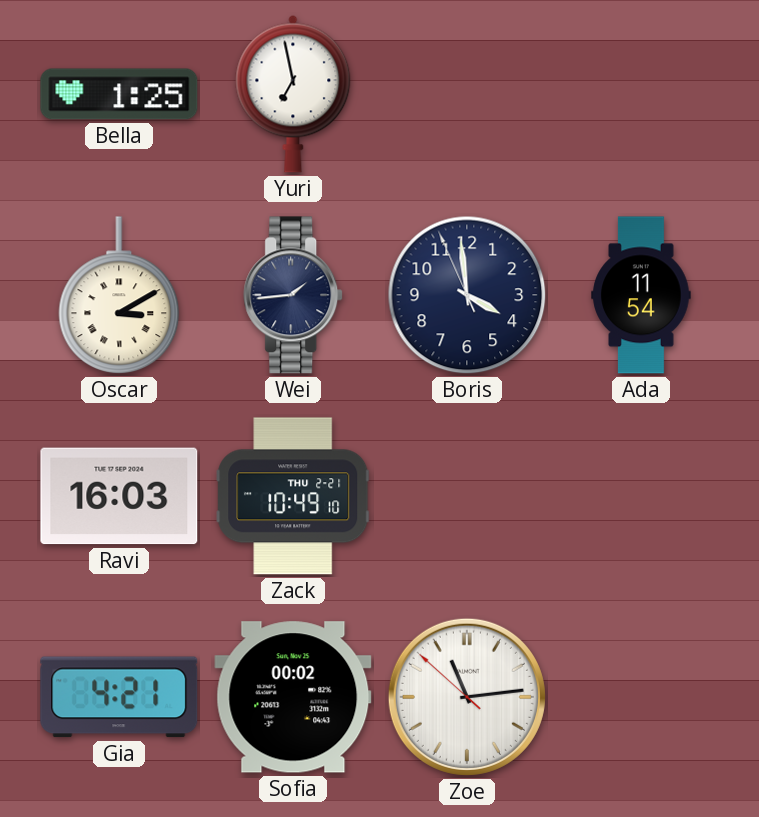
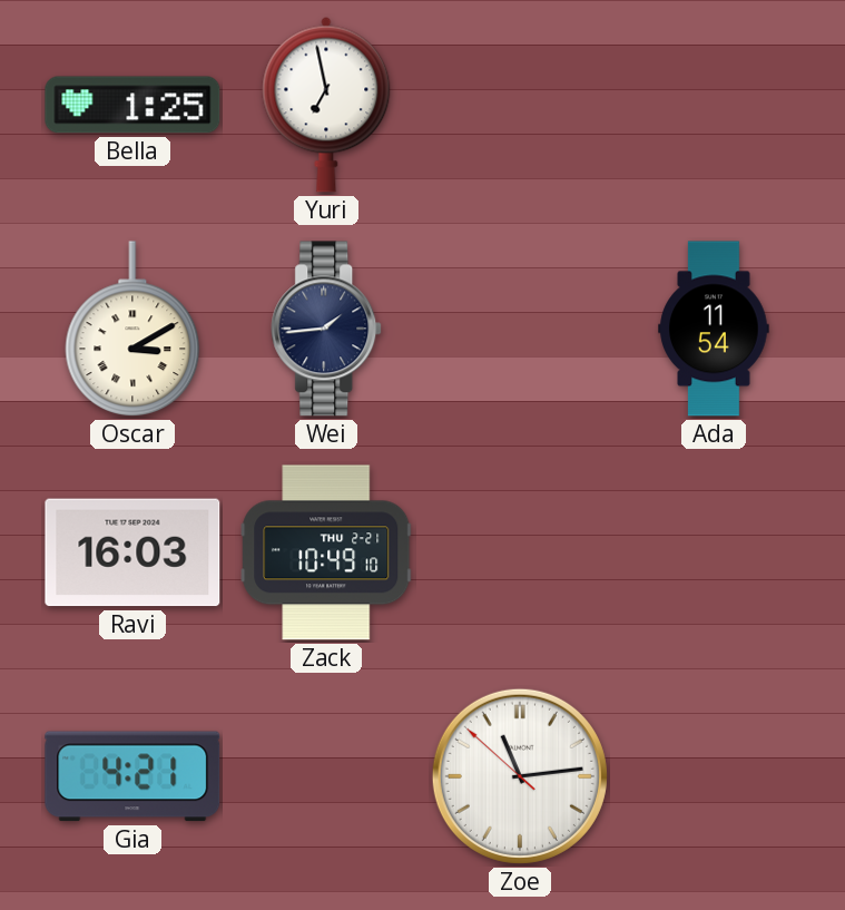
Boris: 3:58 -> none
Sofia: 00:02 -> none
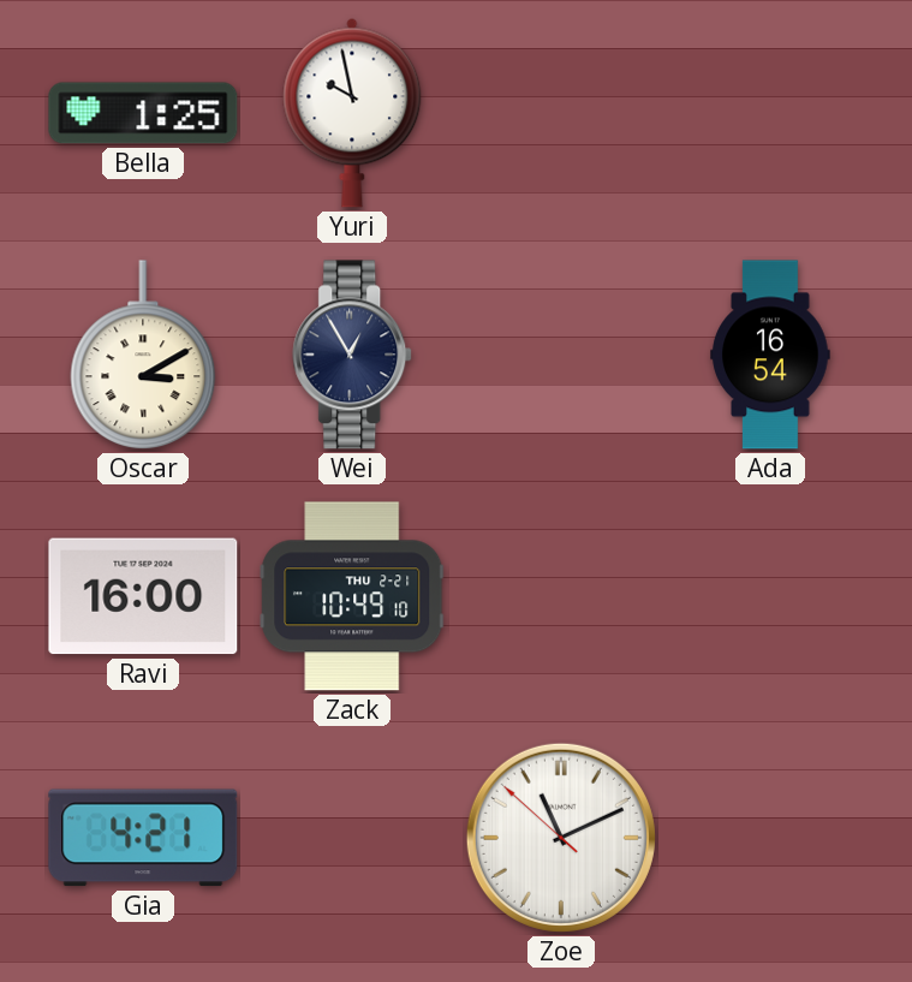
Yuri: 6:58 -> 9:58
Wei: 1:44 -> 12:55
Ada: 11:54 -> 16:54
Ravi: 16:03 -> 16:00
Zoe: 11:13 -> 11:10
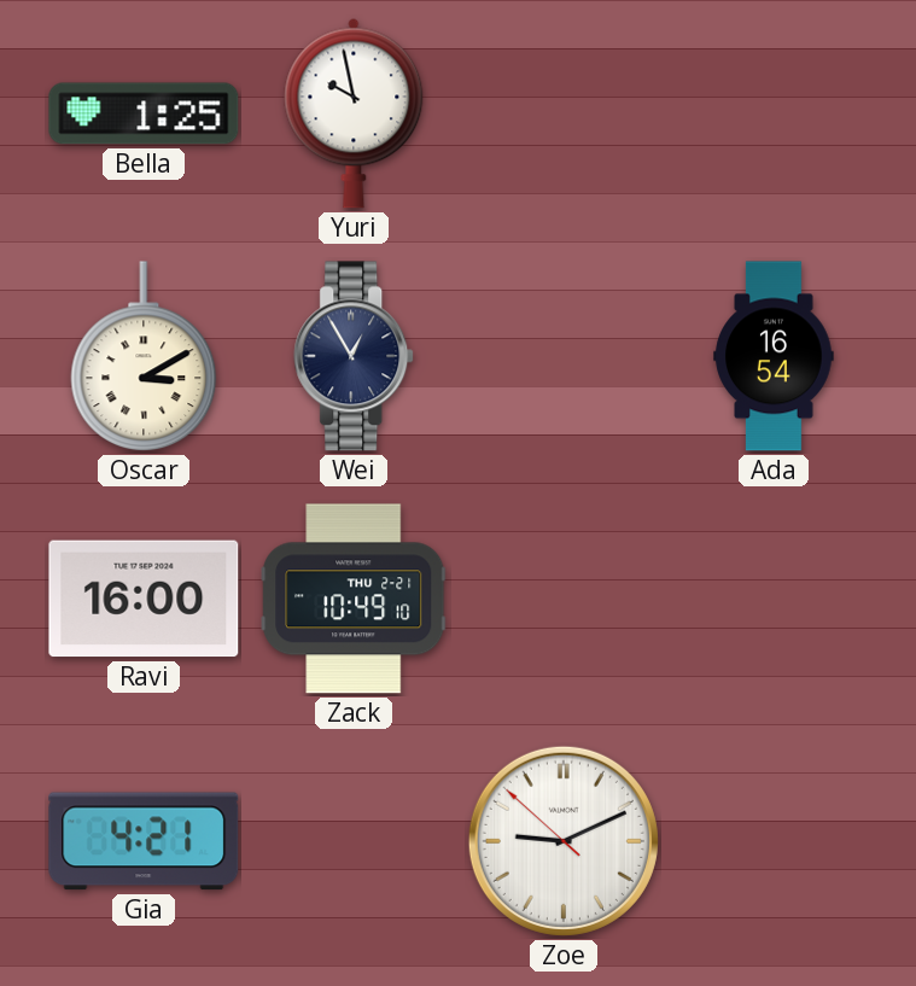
Zoe: 11:10 -> 9:10
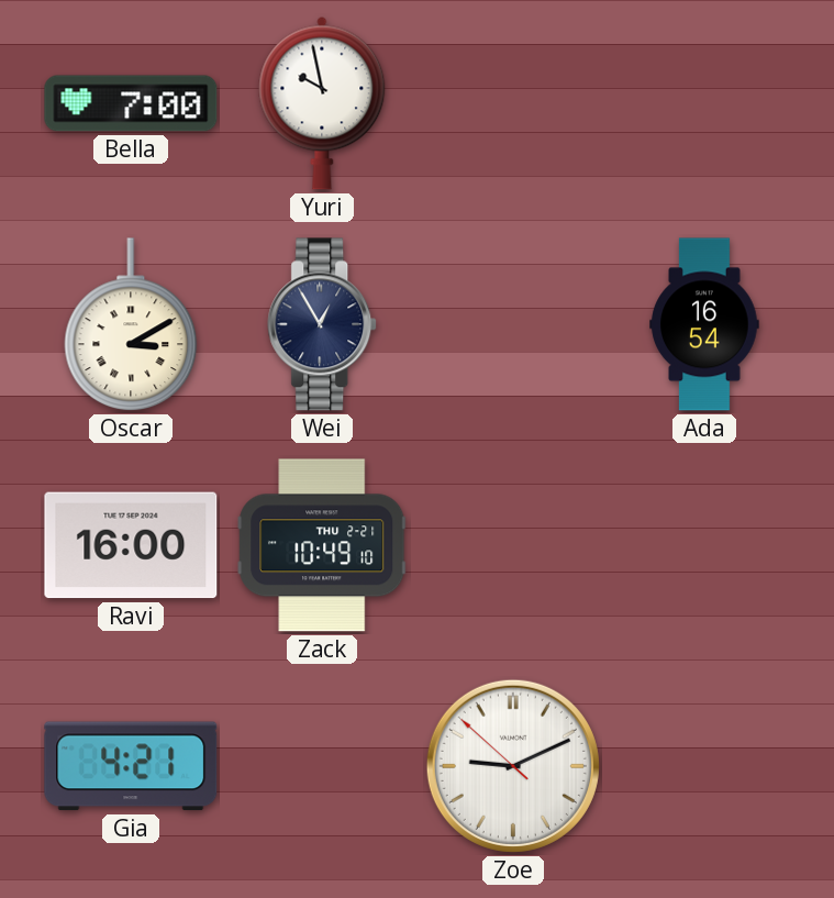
Bella: 1:25 -> 7:00
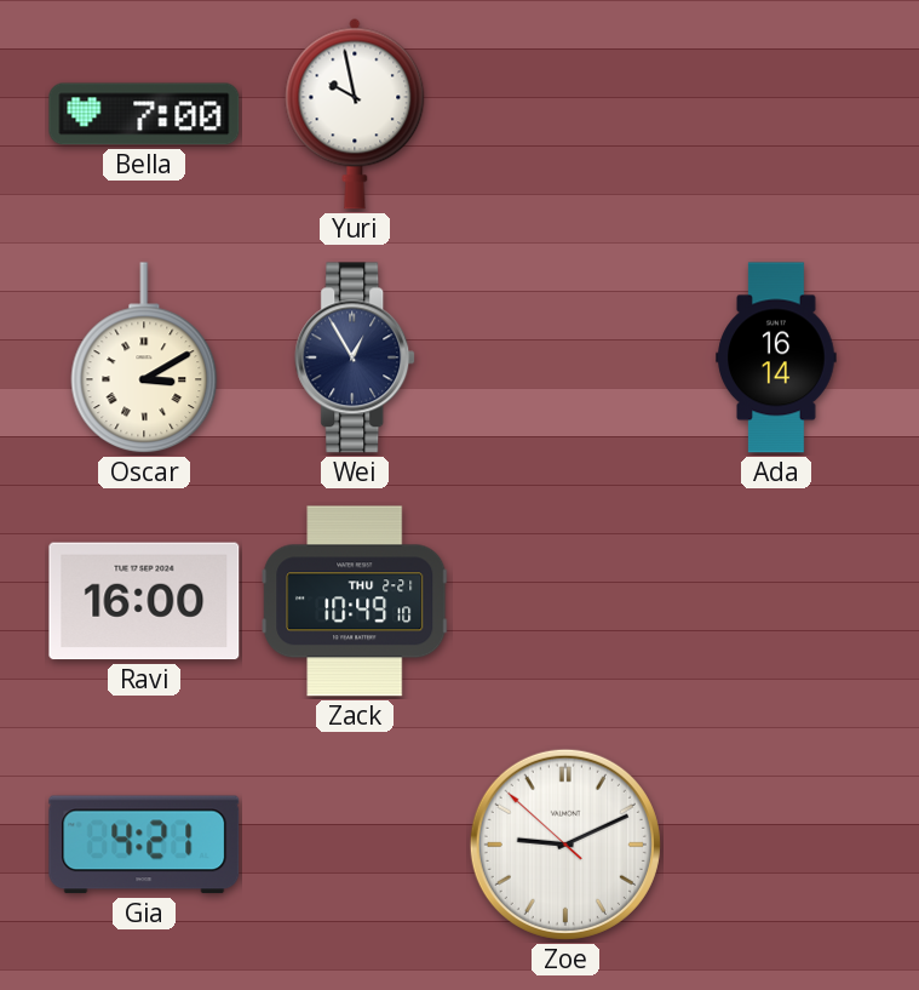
Ada: 16:54 -> 16:14
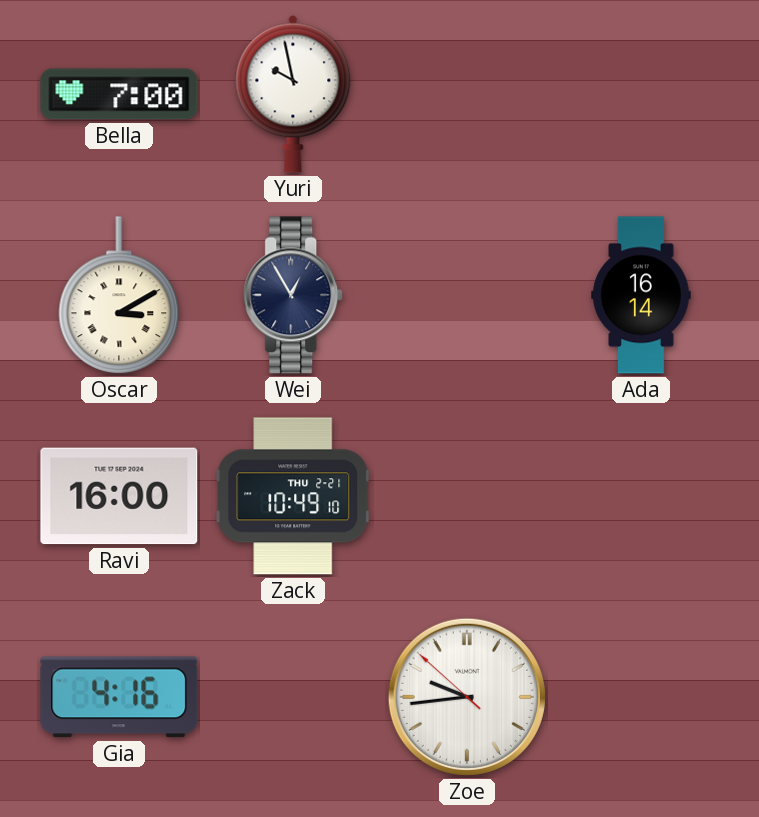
Gia: 4:21 -> 4:16
Zoe: 9:10 -> 9:43
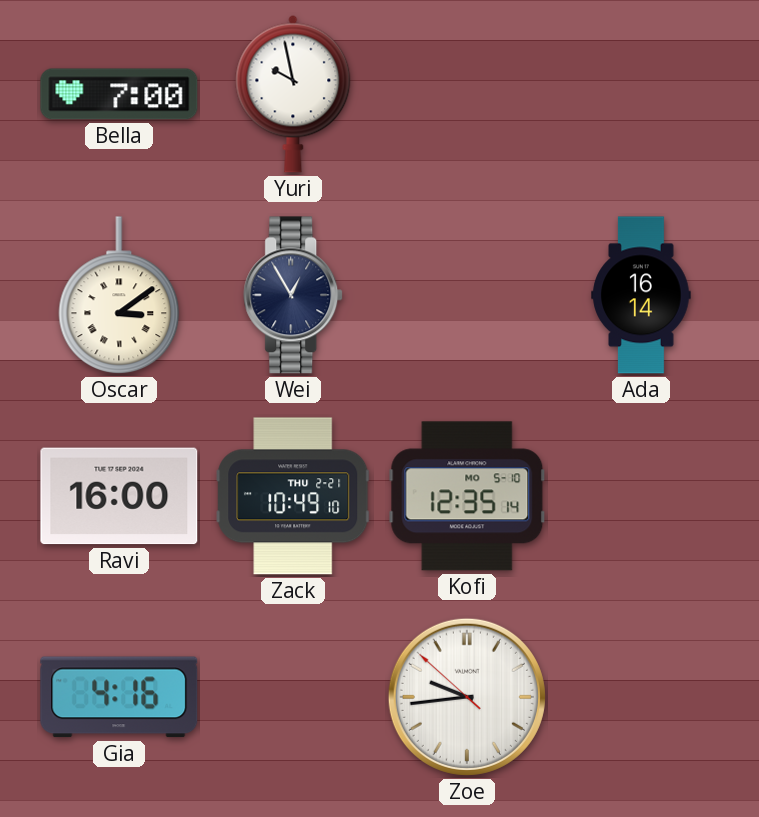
Oscar: 3:10 -> 3:09
Kofi: none -> 12:35
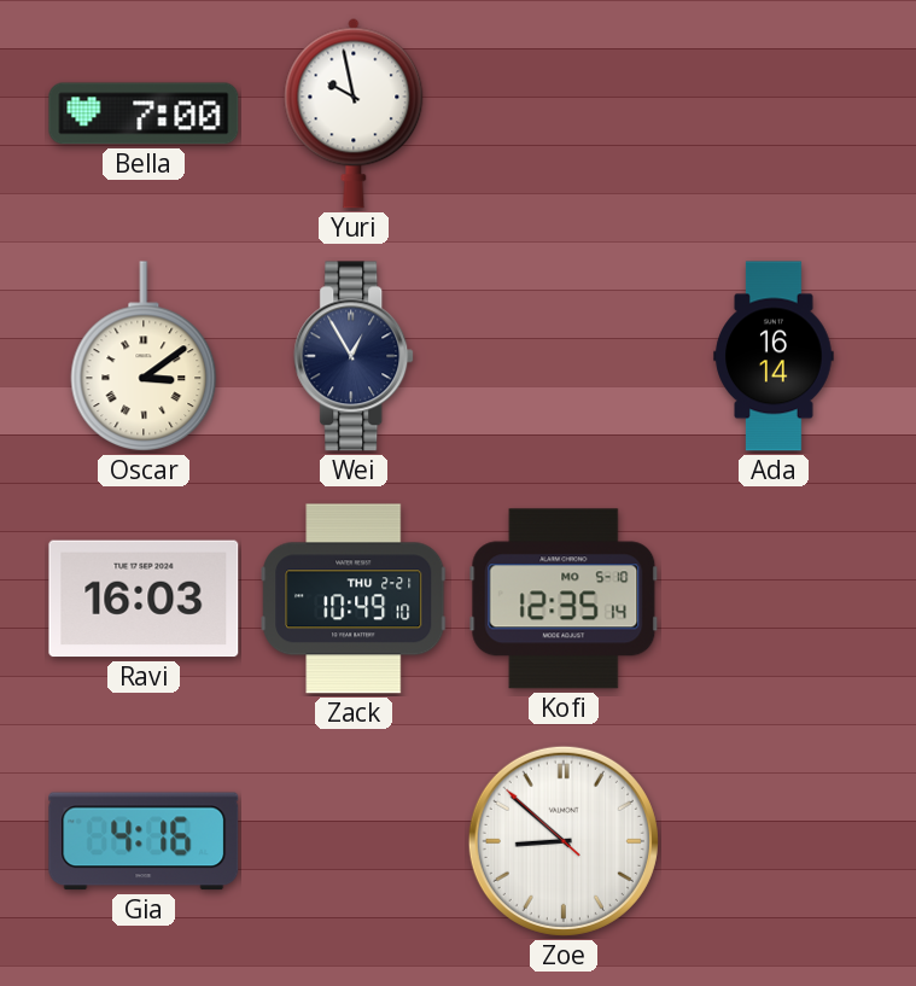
Ravi: 16:00 -> 16:03
Zoe: 9:43 -> 8:51
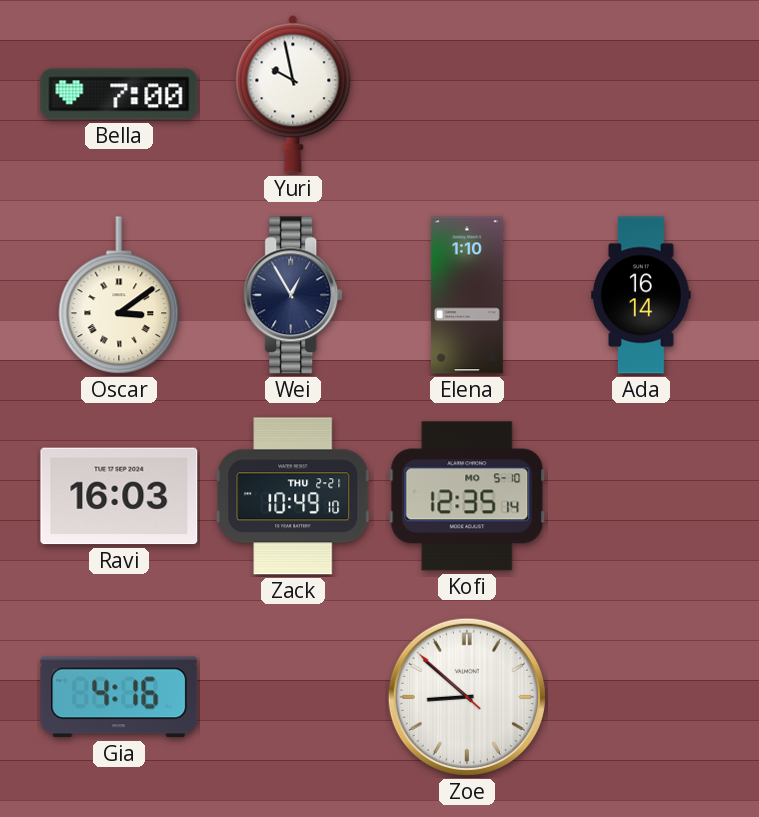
Elena: none -> 1:10
